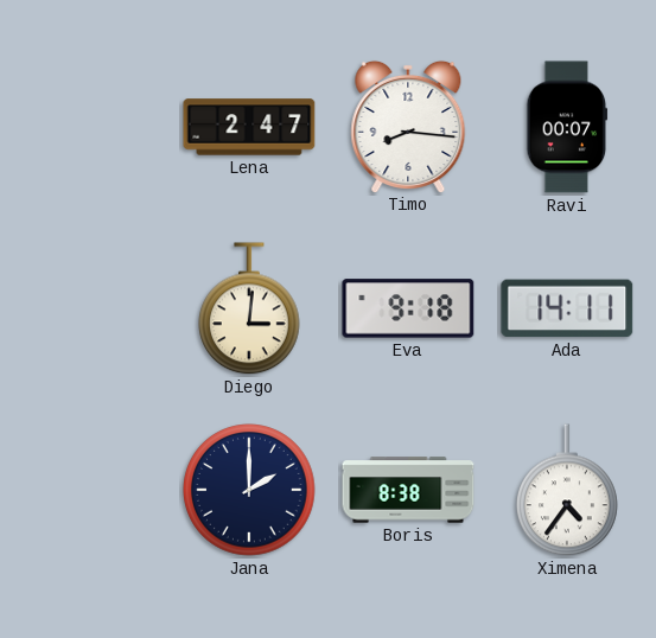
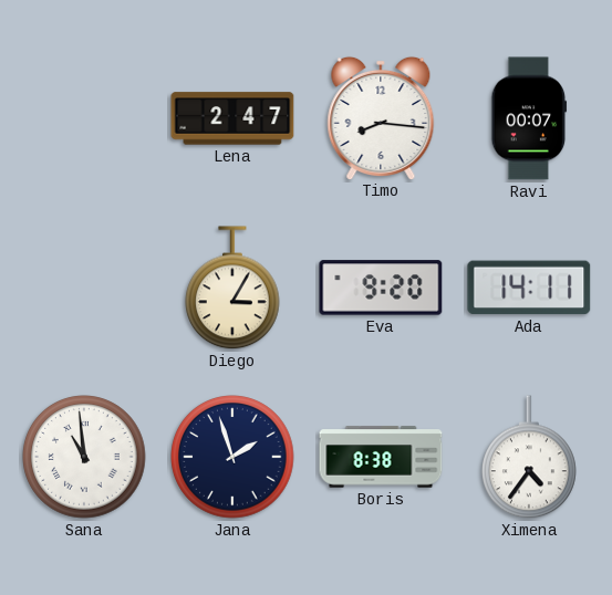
Diego: 3:01 -> 3:05
Eva: 9:18 -> 9:20
Sana: none -> 10:59
Jana: 2:00 -> 1:57
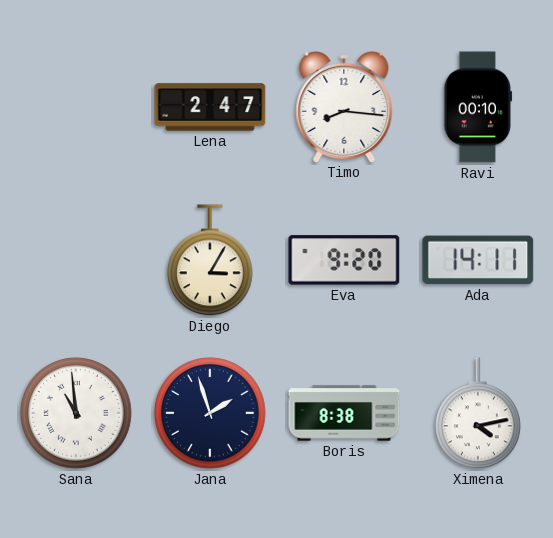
Ravi: 00:07 -> 00:10
Ximena: 4:36 -> 4:13
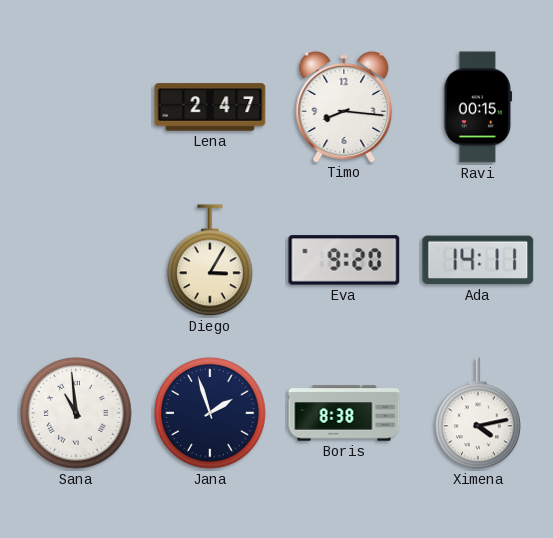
Ravi: 00:10 -> 00:15
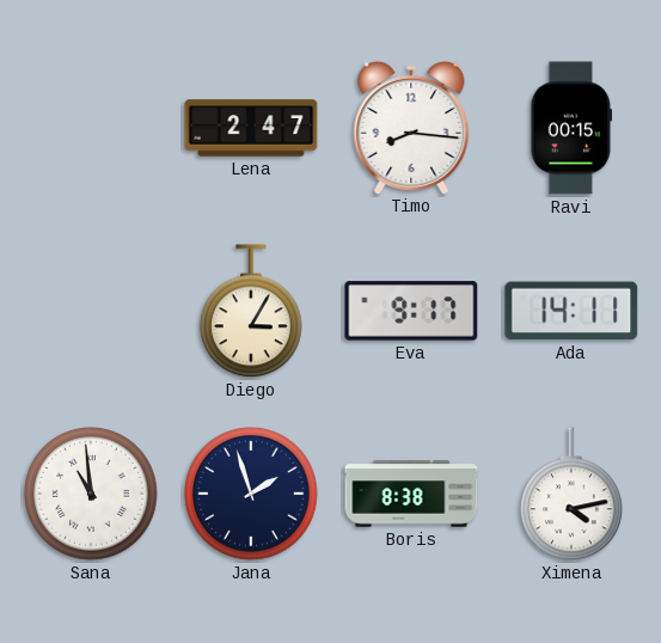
Eva: 9:20 -> 9:17
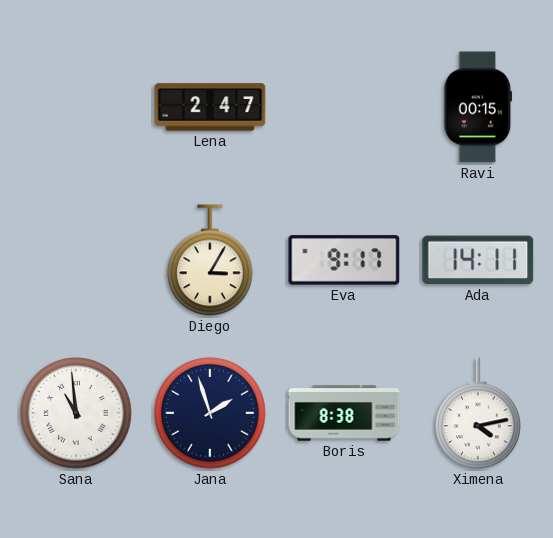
Timo: 8:16 -> none
